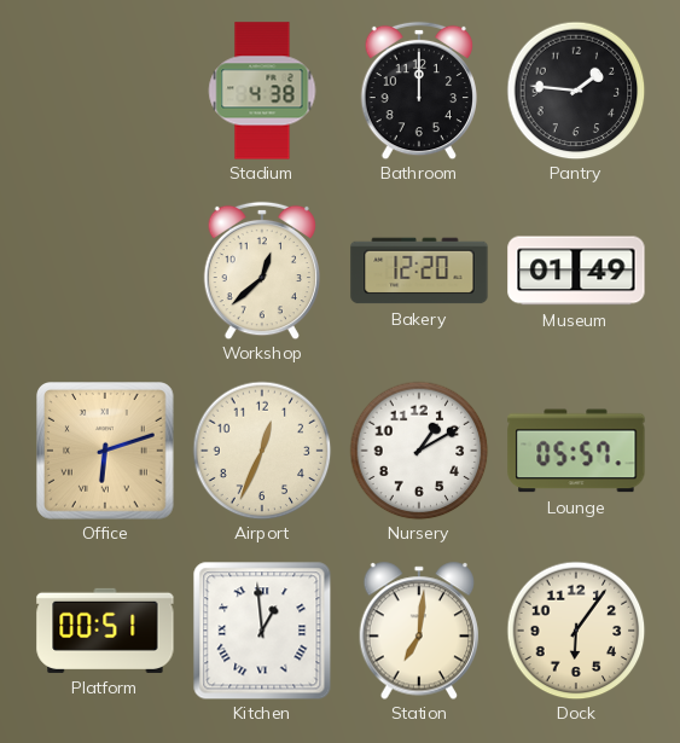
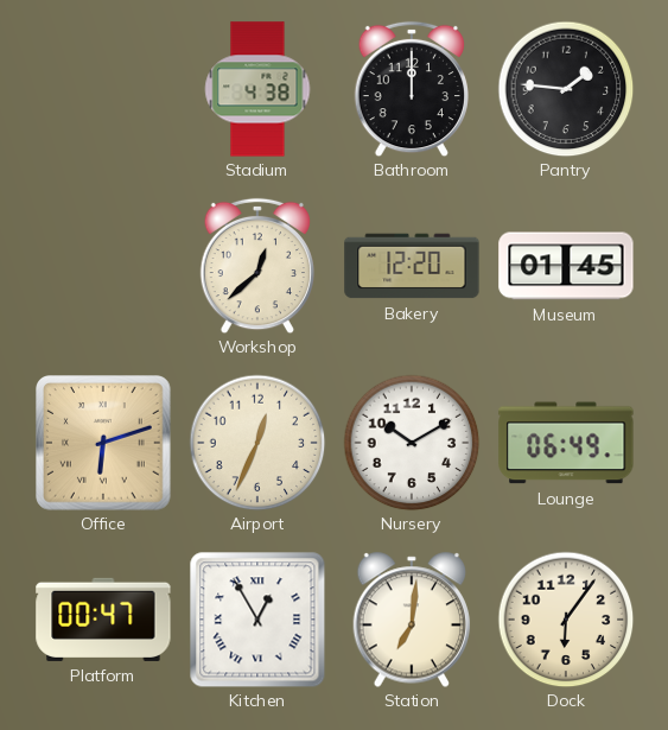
Museum: 01:49 -> 01:45
Nursery: 1:10 -> 10:10
Lounge: 05:57 -> 06:49
Platform: 00:51 -> 00:47
Kitchen: 12:59 -> 12:55
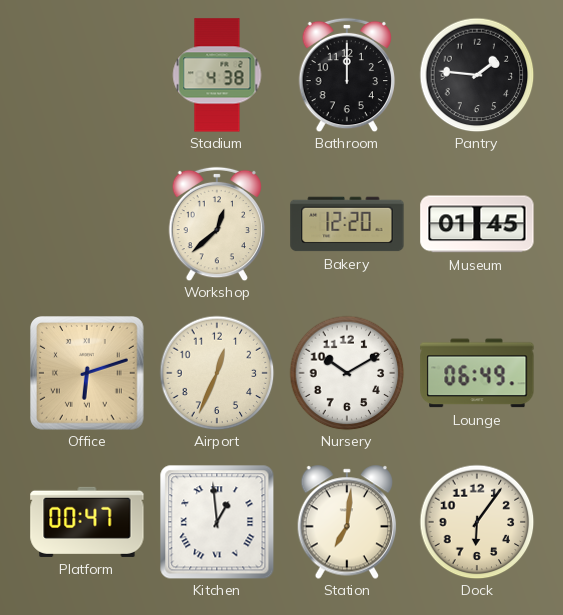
Kitchen: 12:55 -> 12:59
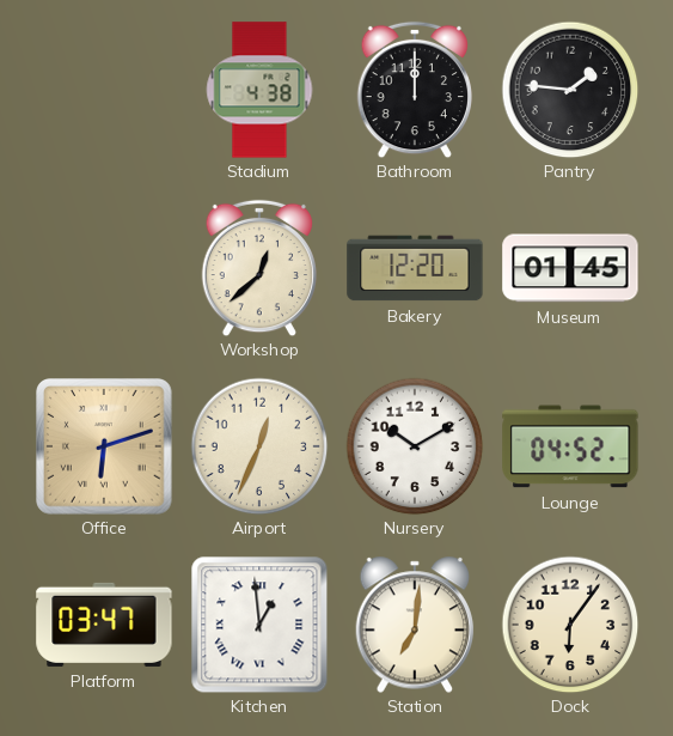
Lounge: 06:49 -> 04:52
Platform: 00:47 -> 03:47
